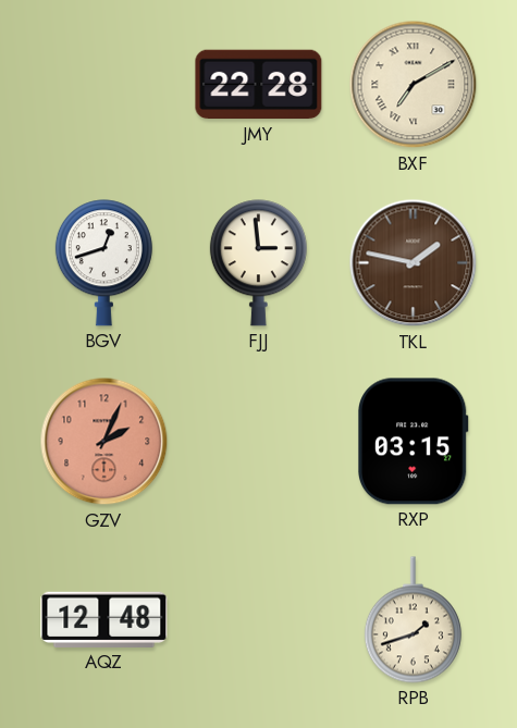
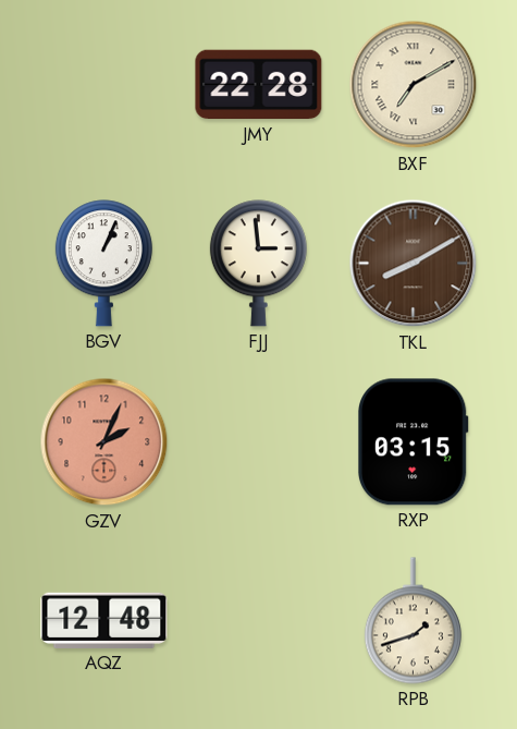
BGV: 12:42 -> 1:04
TKL: 1:47 -> 8:10
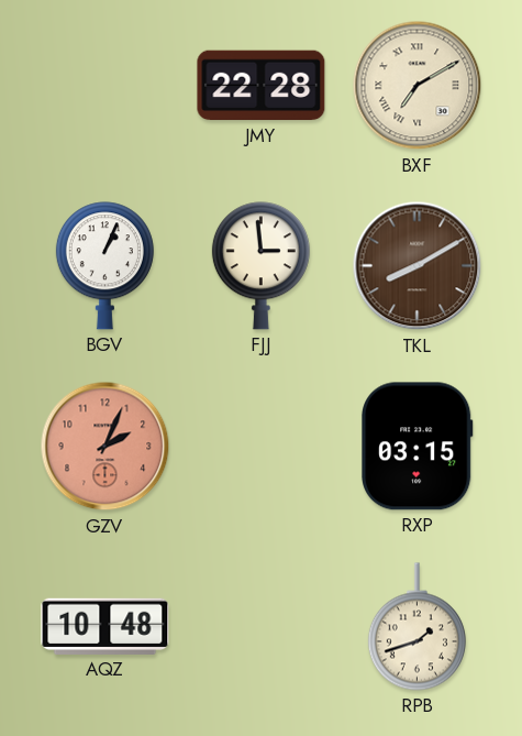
AQZ: 12:48 -> 10:48
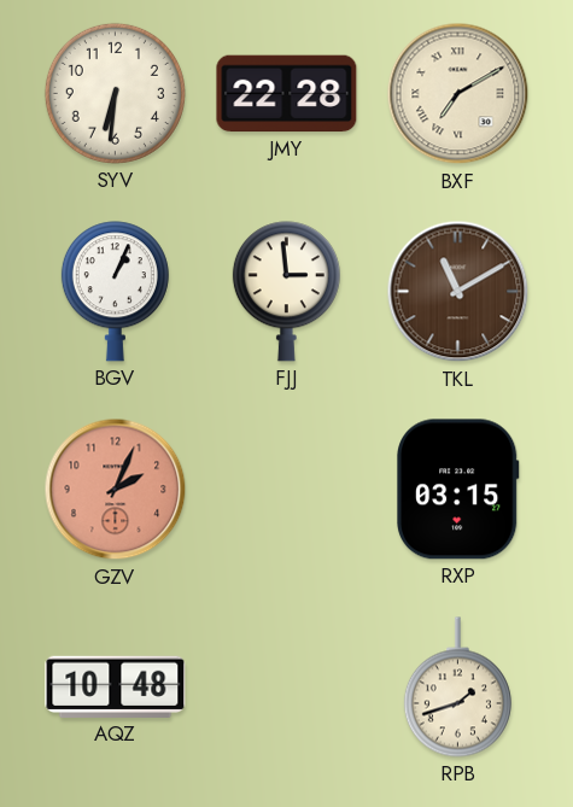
SYV: none -> 6:31
TKL: 8:10 -> 11:10
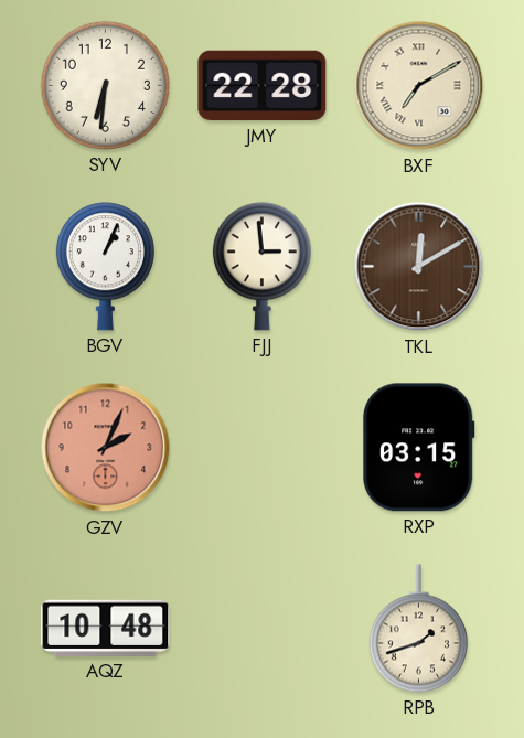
TKL: 11:10 -> 12:10
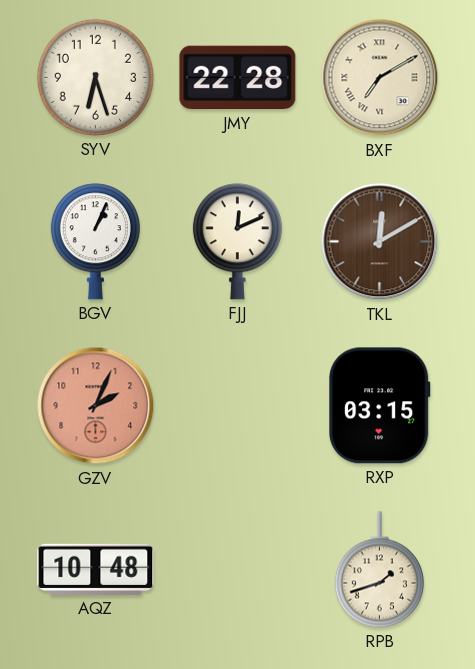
SYV: 6:31 -> 6:27
FJJ: 2:59 -> 12:11
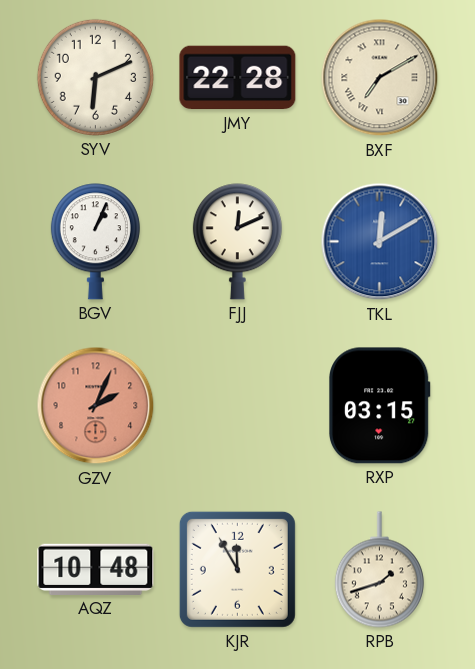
SYV: 6:27 -> 6:11
TKL dial: brown -> blue
KJR: none -> 11:55
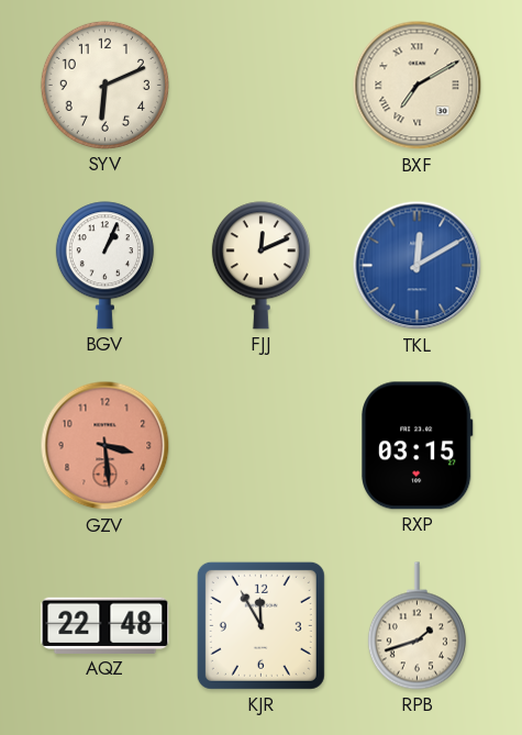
JMY: 22:28 -> none
GZV: 2:04 -> 3:29
AQZ: 10:48 -> 22:48
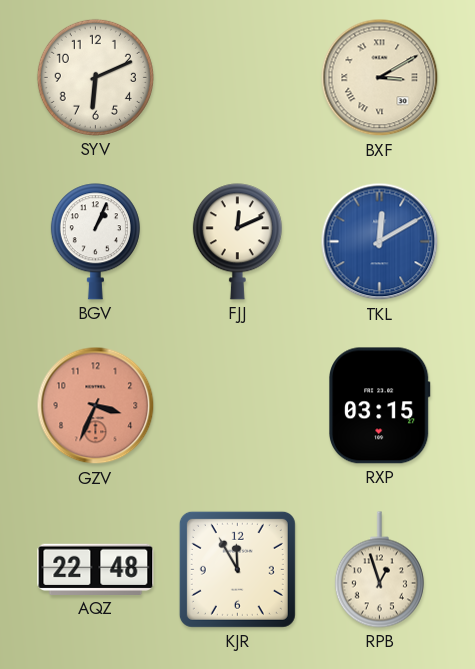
BXF: 7:10 -> 3:10
GZV: 3:29 -> 3:34
RPB: 1:42 -> 12:57
